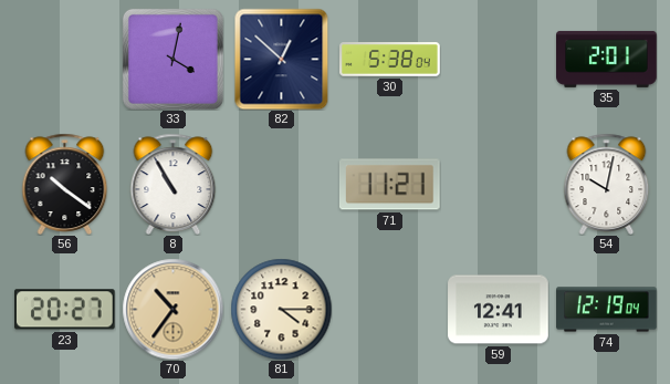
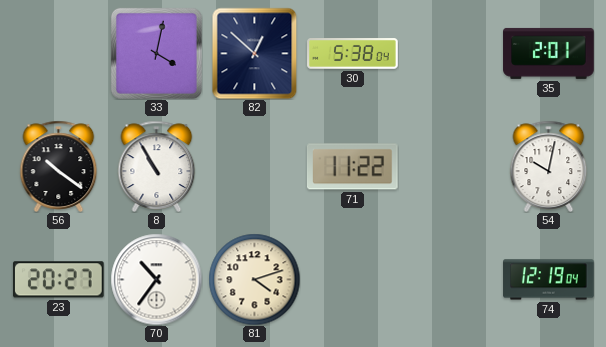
71: 11:21 -> 11:22
70 dial: champagne -> white
81: 4:15 -> 4:12
59: 12:41 -> none
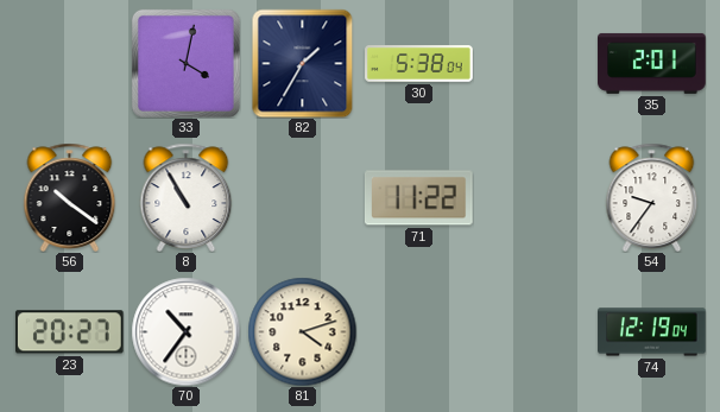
82: 12:52 -> 1:35
54: 10:02 -> 9:36
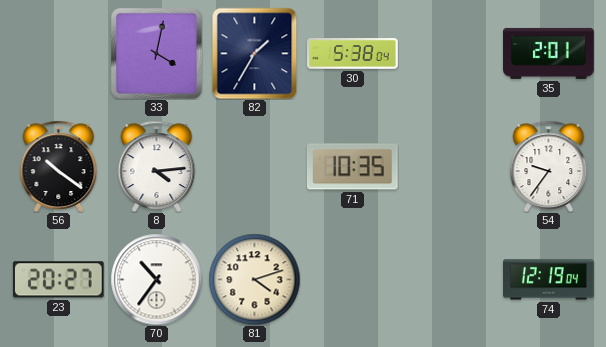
8: 10:55 -> 4:14
71: 11:22 -> 10:35
